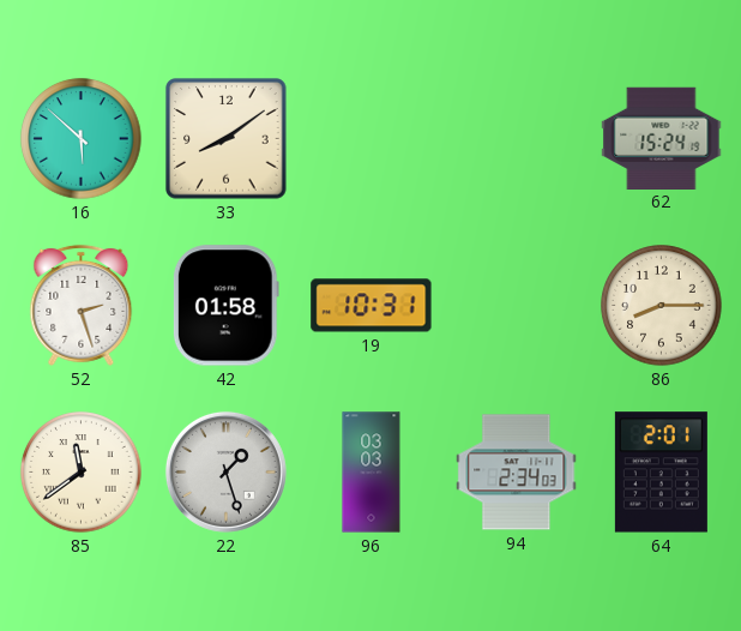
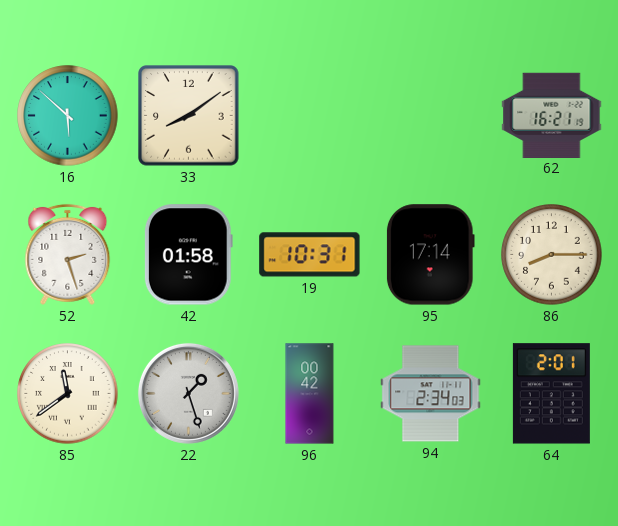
62: 15:24 -> 16:21
95: none -> 17:14
96: 03:03 -> 00:42
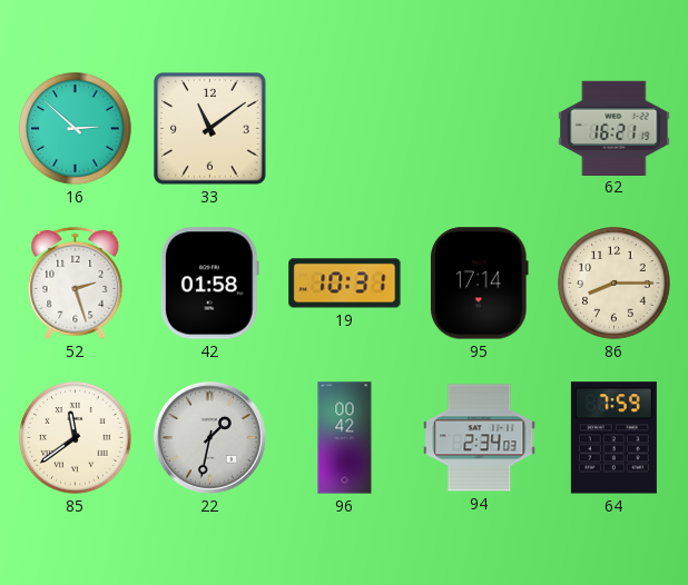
16: 5:52 -> 2:52
33: 8:09 -> 11:09
22: 1:27 -> 1:32
64: 2:01 -> 7:59
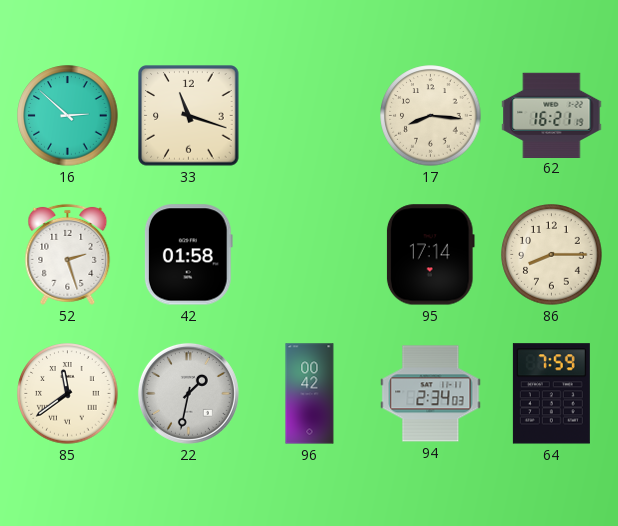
33: 11:09 -> 11:18
17: none -> 8:16
19: 10:31 -> none
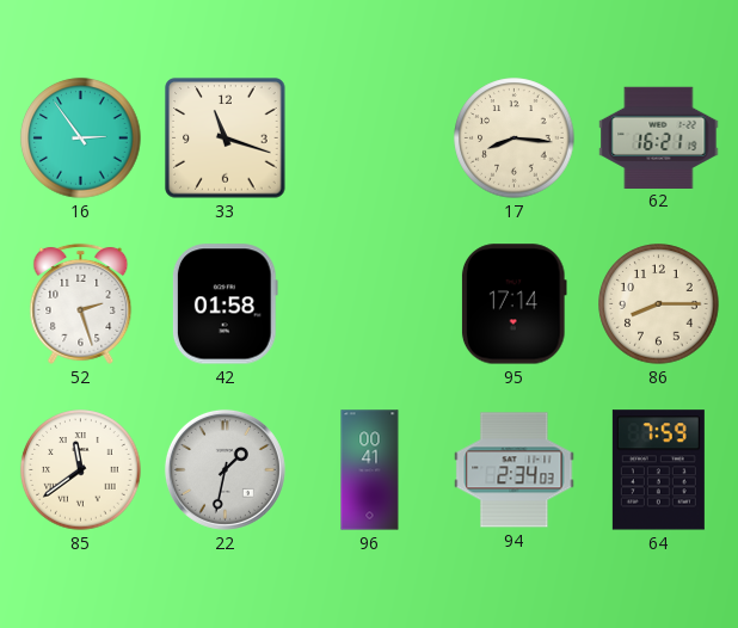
16: 2:52 -> 2:54
96: 00:42 -> 00:41
